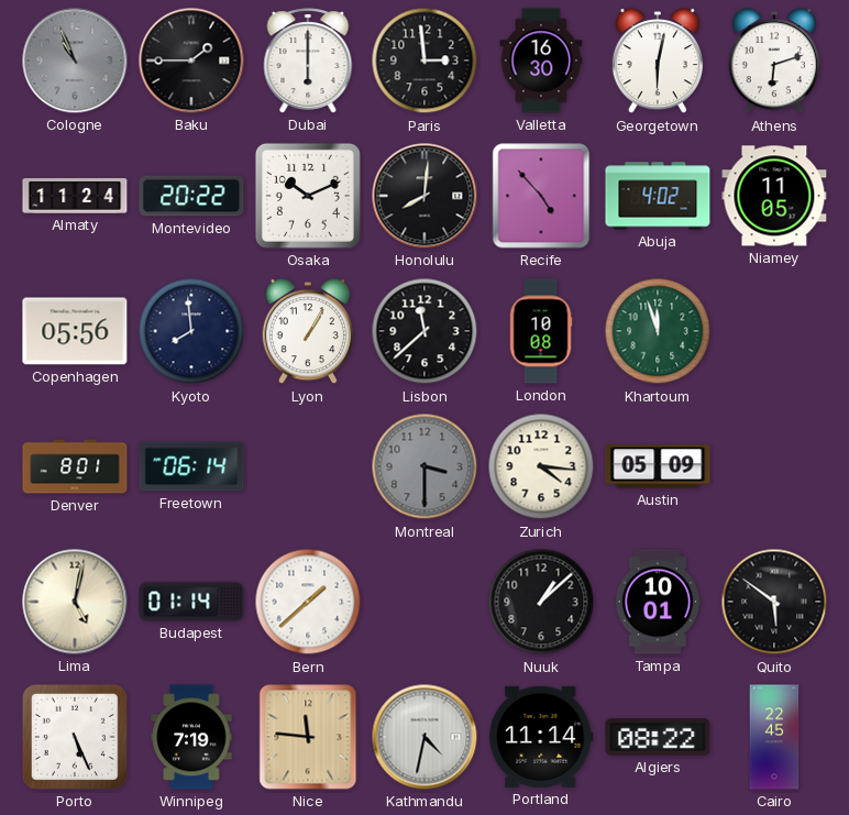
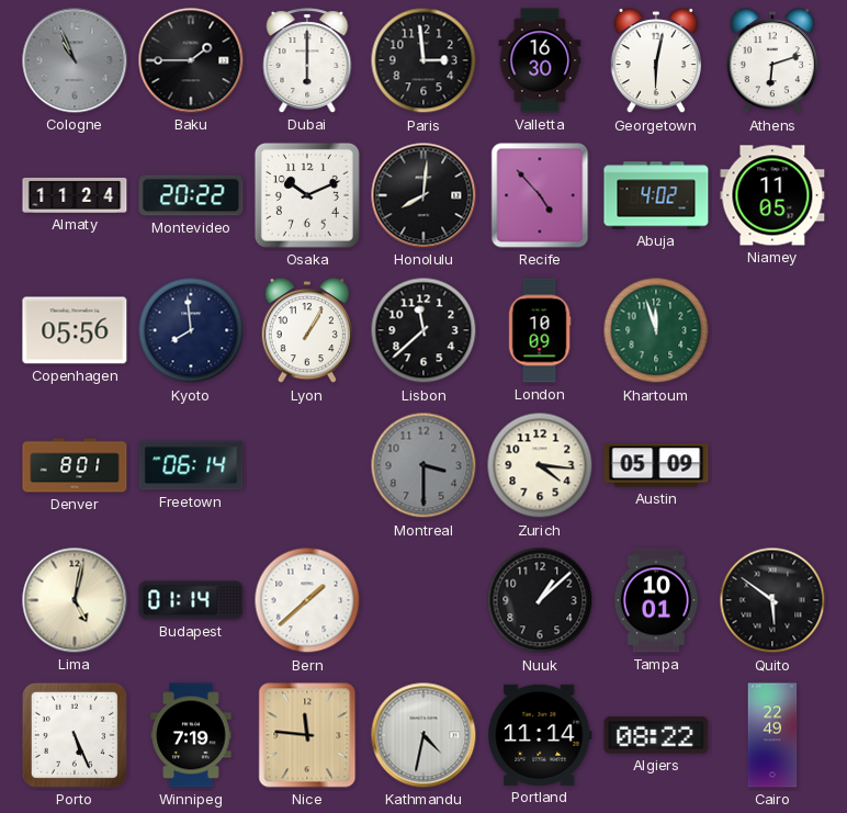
London: 10:08 -> 10:09
Cairo: 22:45 -> 22:49
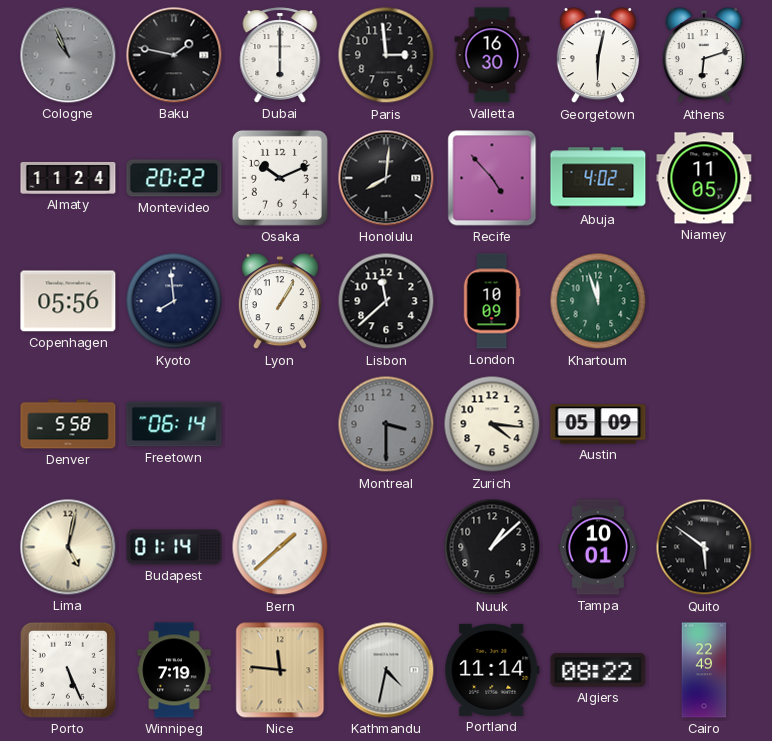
Baku: 1:45 -> 1:47
Denver: 8:01 -> 5:58
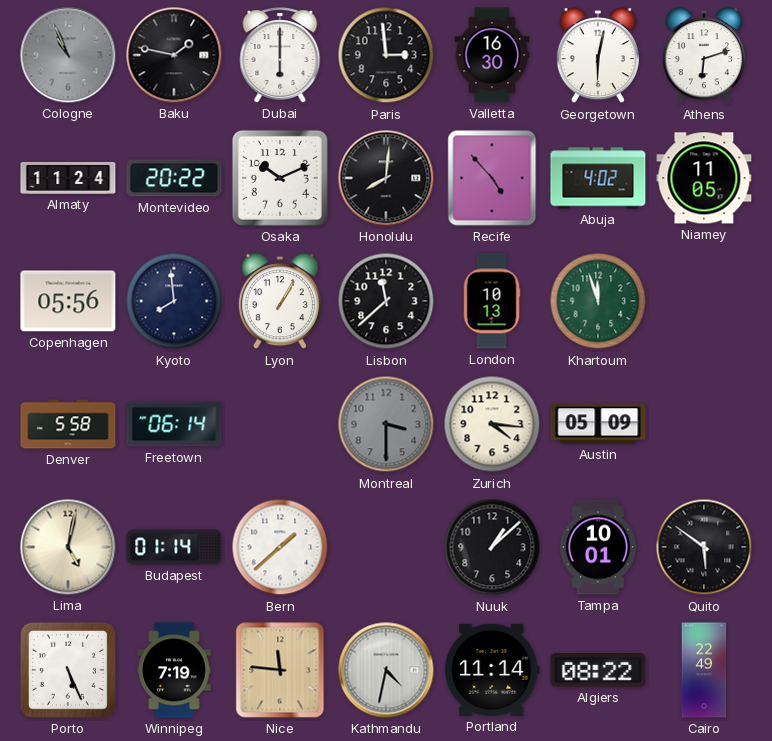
London: 10:09 -> 10:13
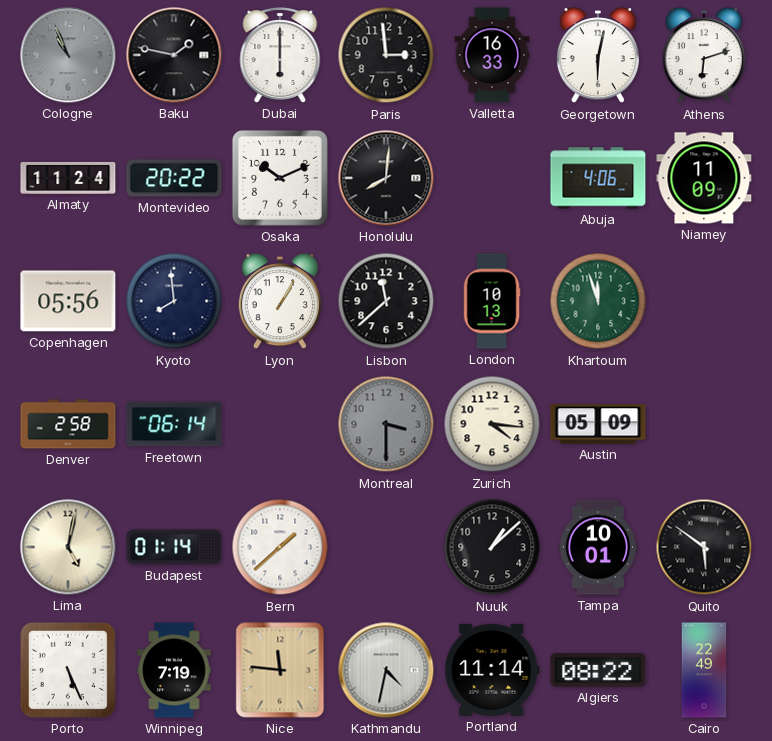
Valletta: 16:30 -> 16:33
Recife: 4:53 -> none
Abuja: 4:02 -> 4:06
Niamey: 11:05 -> 11:09
Denver: 5:58 -> 2:58
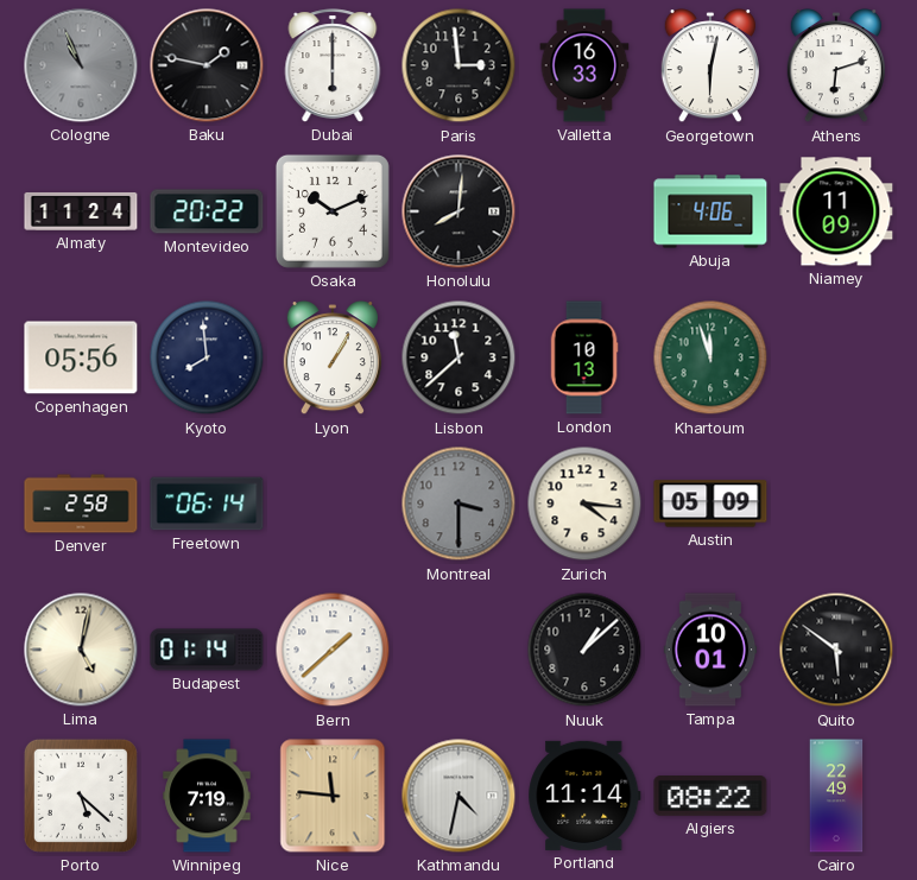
Porto: 5:26 -> 5:22
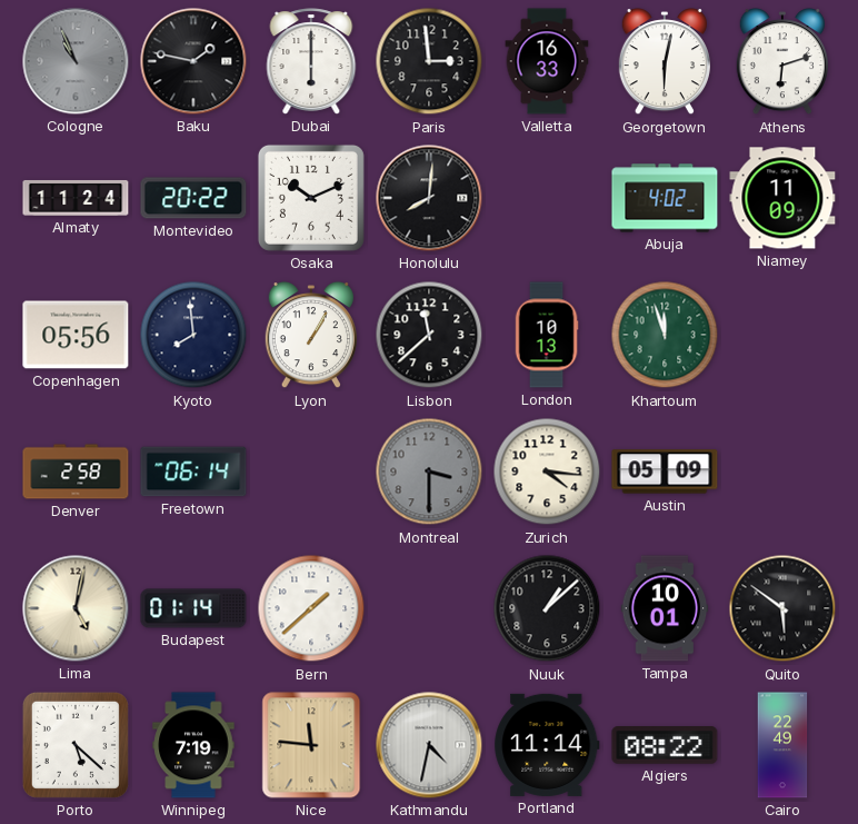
Abuja: 4:06 -> 4:02
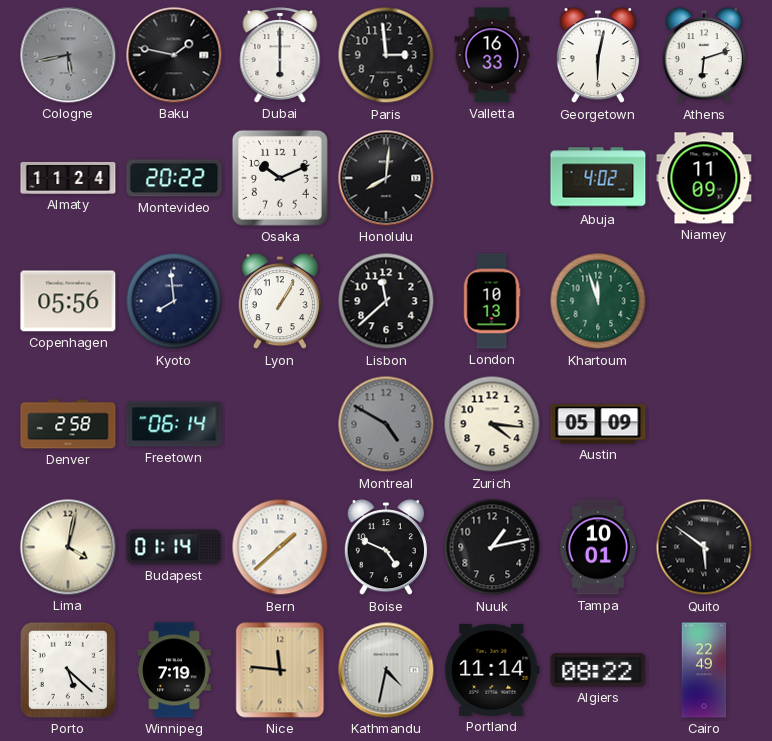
Cologne: 10:56 -> 5:43
Montreal: 3:30 -> 4:50
Lima: 5:02 -> 4:02
Boise: none -> 4:49
Nuuk: 1:08 -> 1:13
